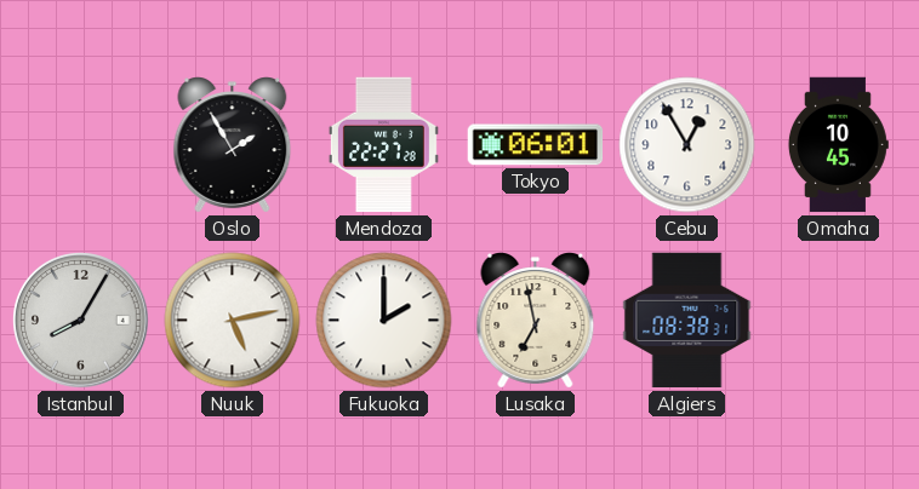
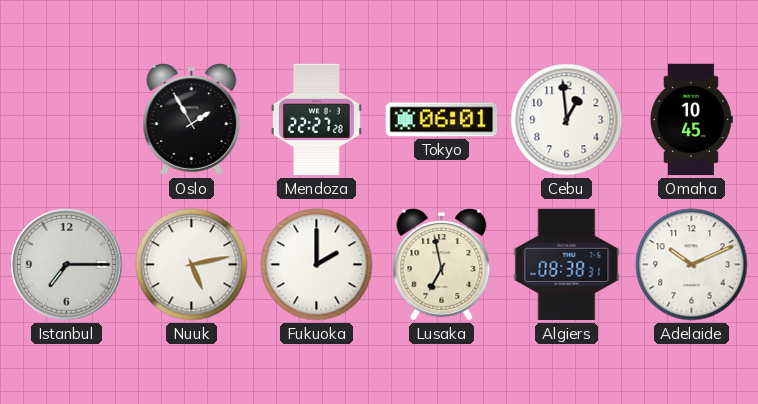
Cebu: 12:55 -> 12:59
Istanbul: 8:05 -> 7:15
Adelaide: none -> 10:11
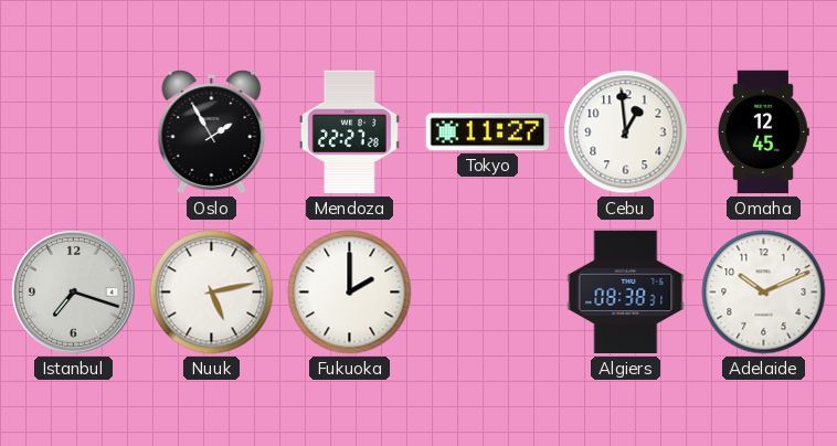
Tokyo: 06:01 -> 11:27
Omaha: 10:45 -> 12:45
Istanbul: 7:15 -> 7:18
Lusaka: 6:58 -> none
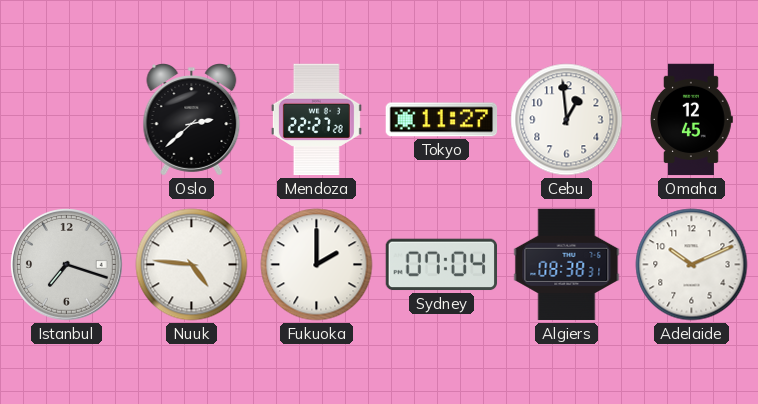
Oslo: 1:55 -> 2:38
Nuuk: 5:13 -> 4:46
Sydney: none -> 07:04
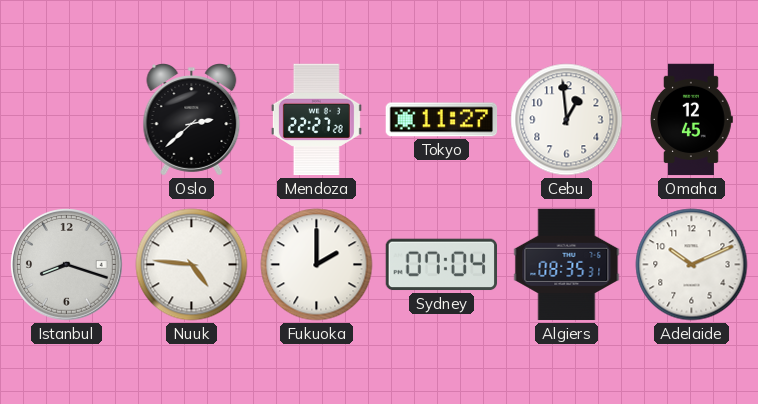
Istanbul: 7:18 -> 8:18
Algiers: 08:38 -> 08:35
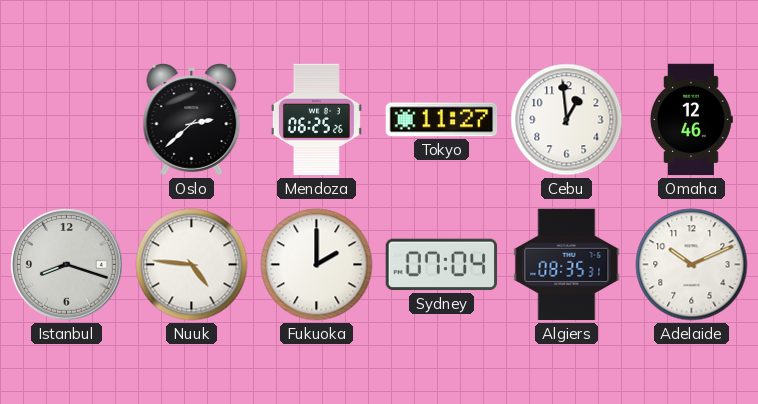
Mendoza: 22:27 -> 06:25
Omaha: 12:45 -> 12:46
